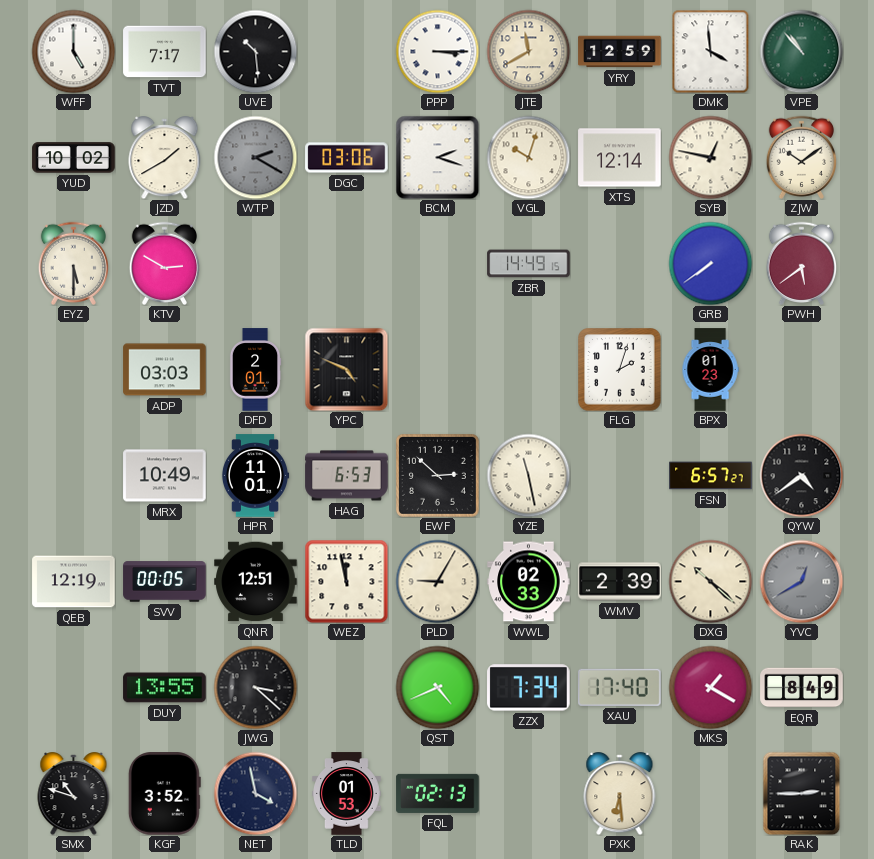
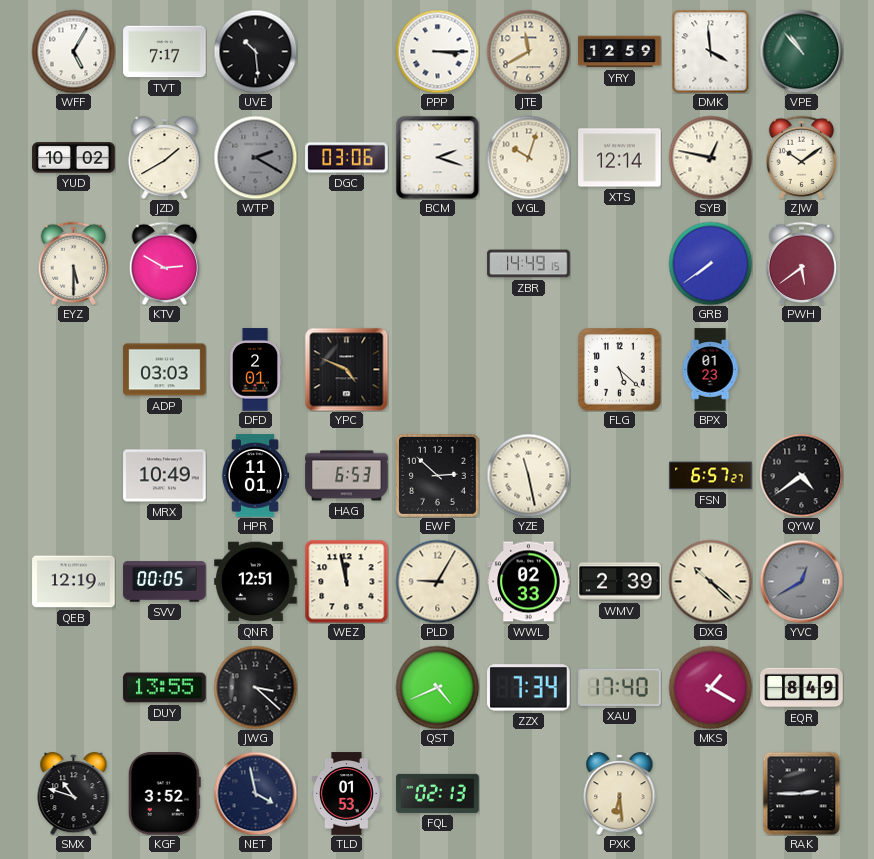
WFF: 5:00 -> 5:05
FLG: 2:03 -> 5:22
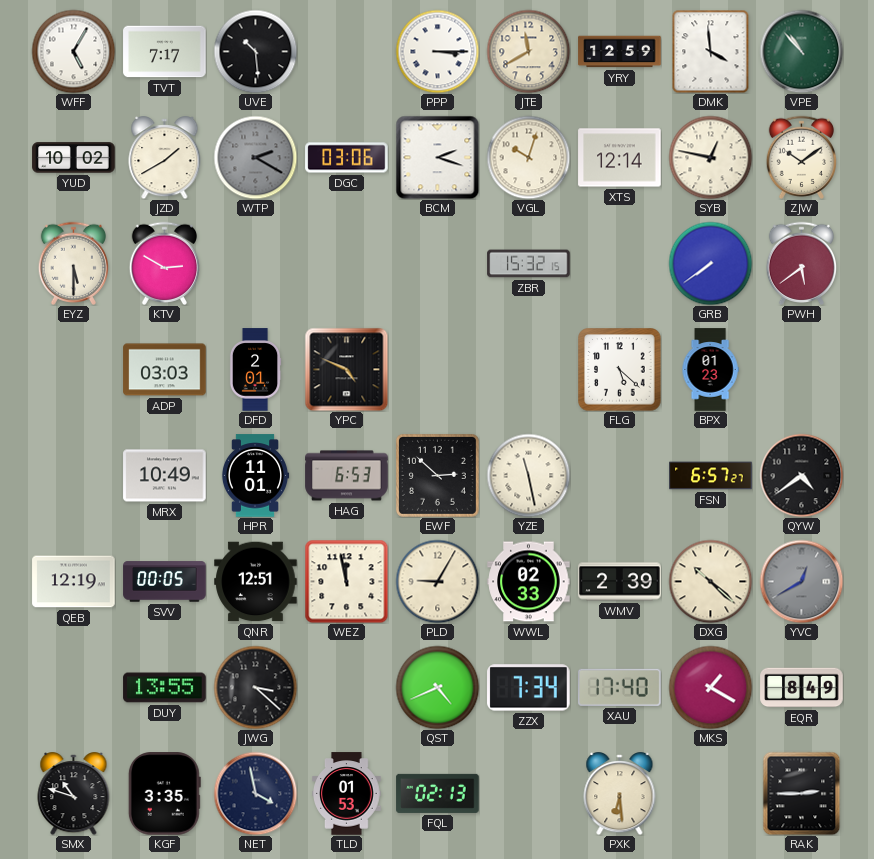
ZBR: 14:49 -> 15:32
KGF: 3:52 -> 3:35
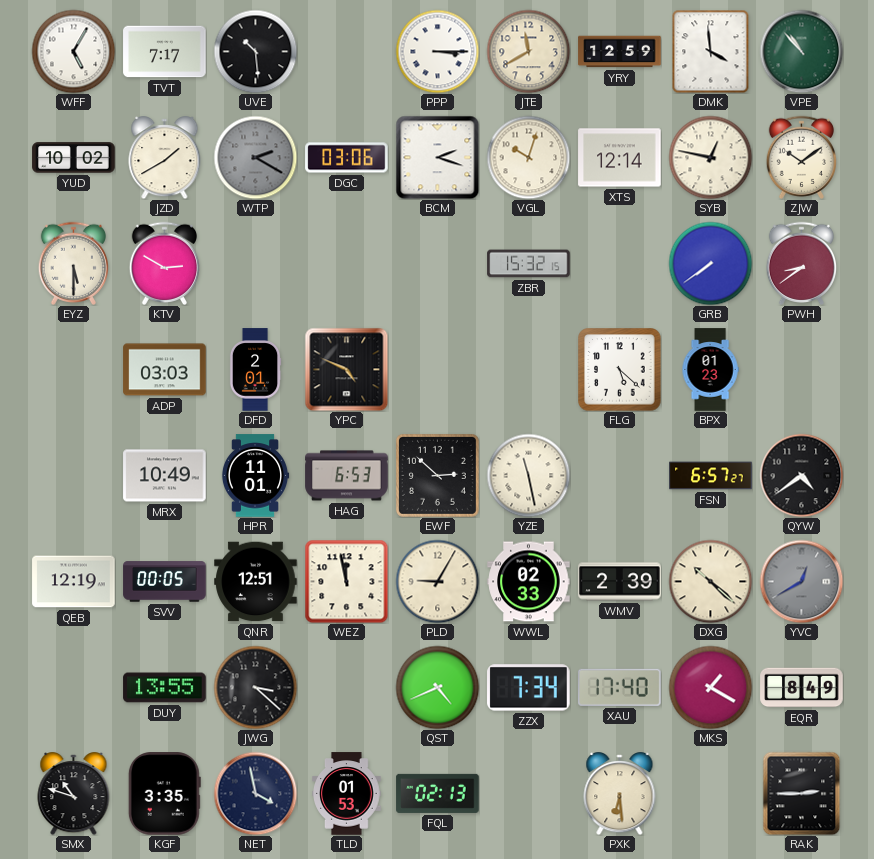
PWH: 5:39 -> 8:39
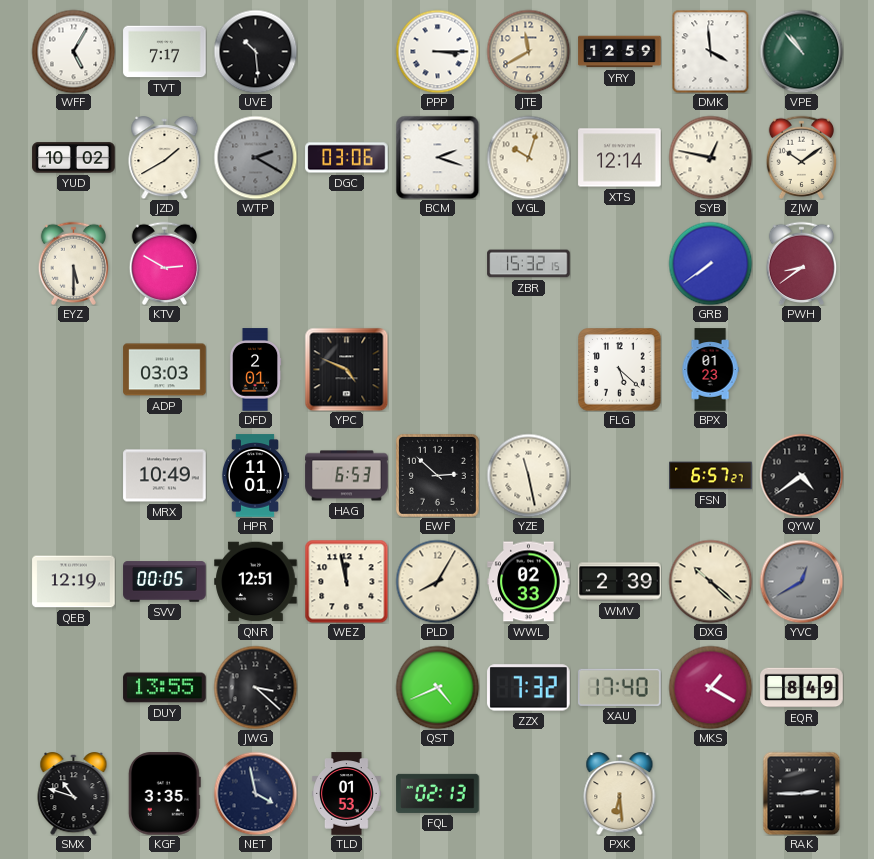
PLD: 9:05 -> 8:05
ZZX: 7:34 -> 7:32
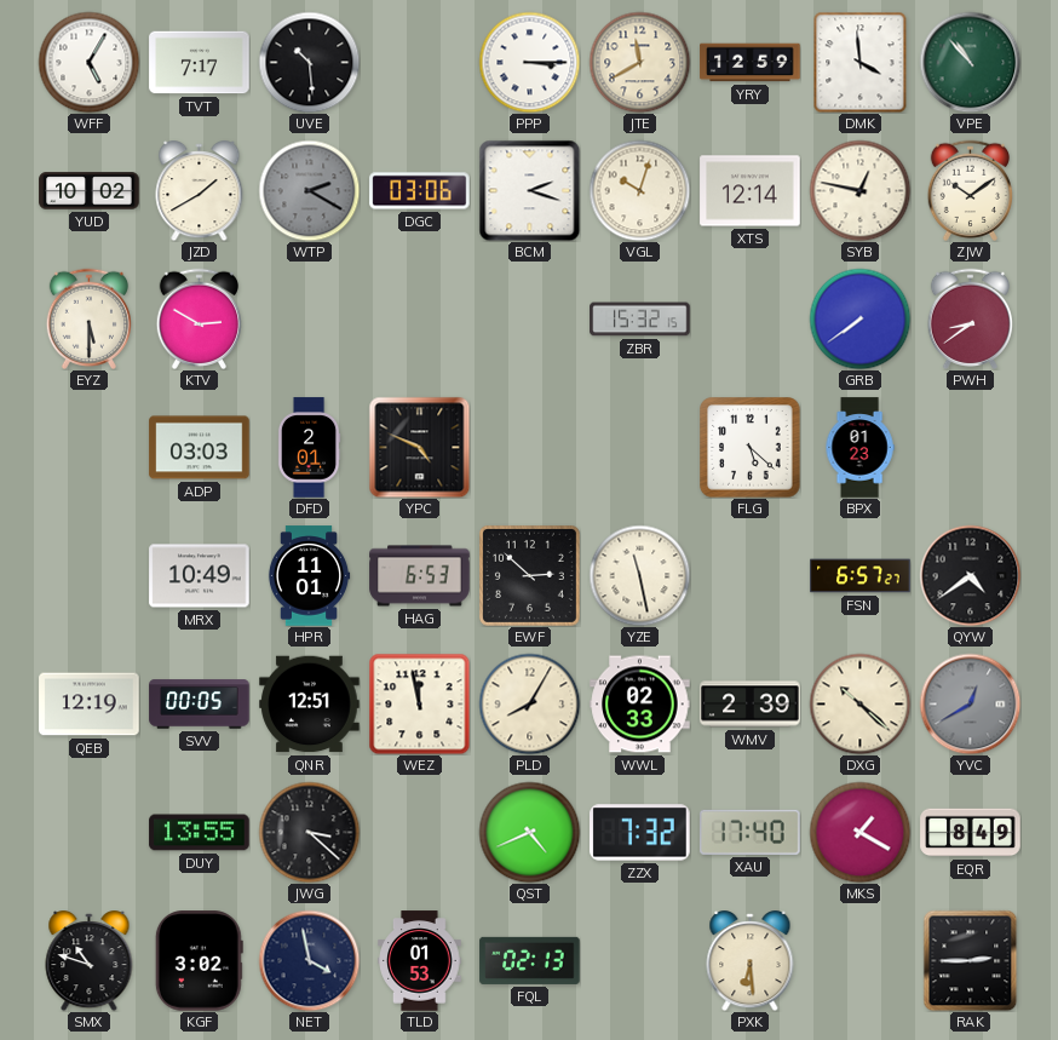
KGF: 3:35 -> 3:02
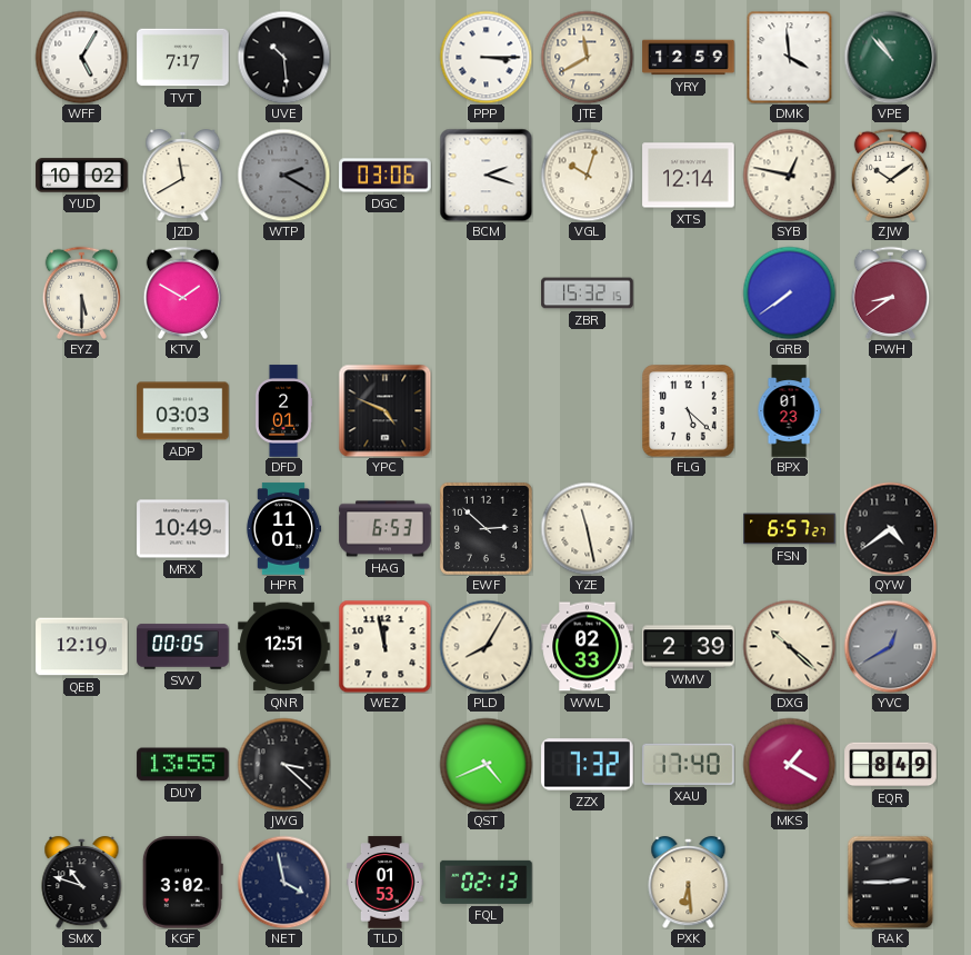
JZD: 1:40 -> 11:40
KTV: 2:50 -> 1:50
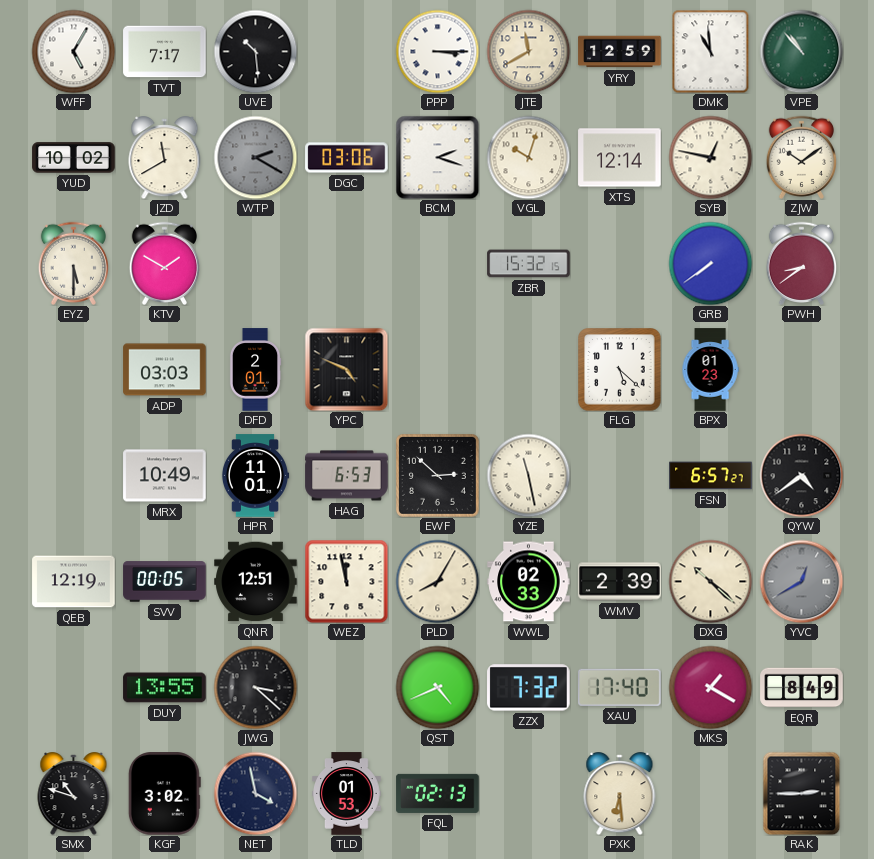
DMK: 3:59 -> 10:59
